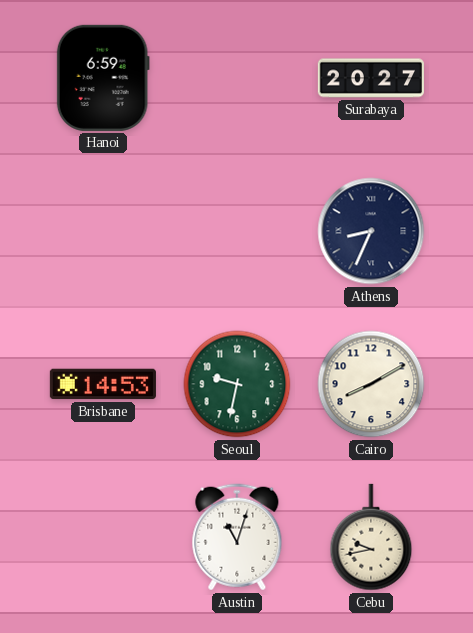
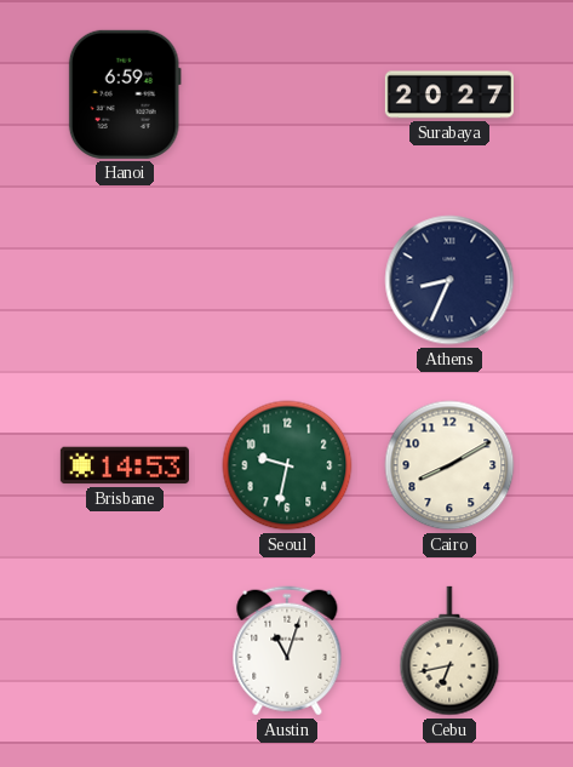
Cebu: 9:43 -> 6:43
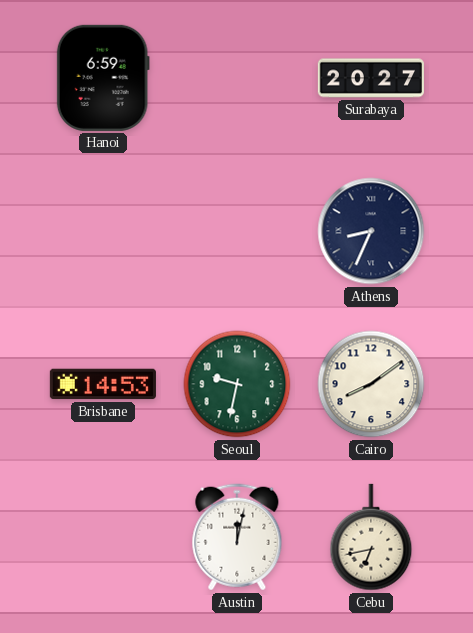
Cairo: 8:10 -> 8:09
Austin: 11:03 -> 12:02
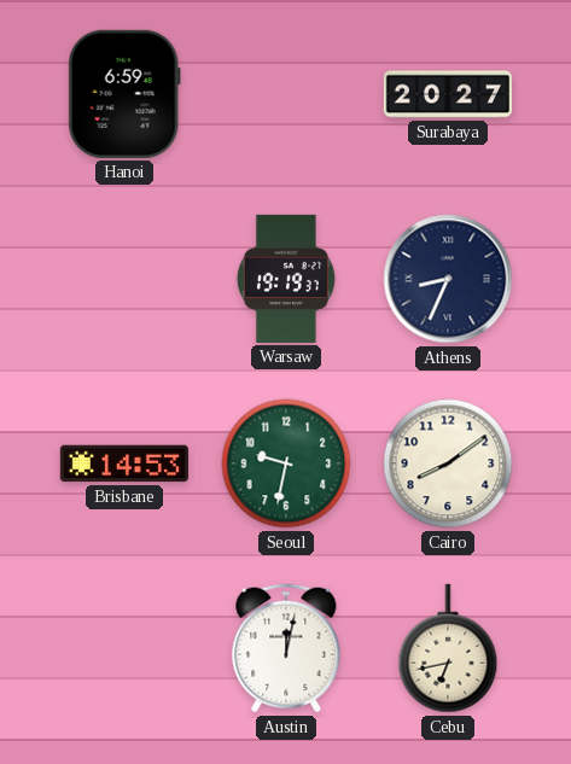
Warsaw: none -> 19:19
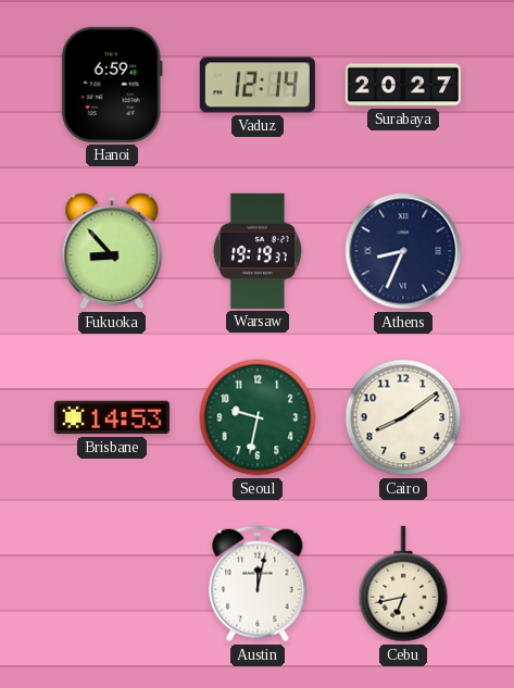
Vaduz: none -> 12:14
Fukuoka: none -> 8:53
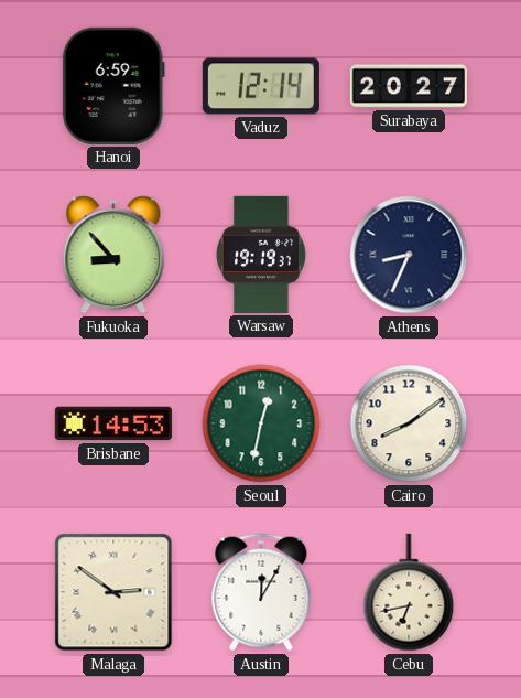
Seoul: 9:32 -> 12:32
Malaga: none -> 2:51
Austin: 12:02 -> 12:05
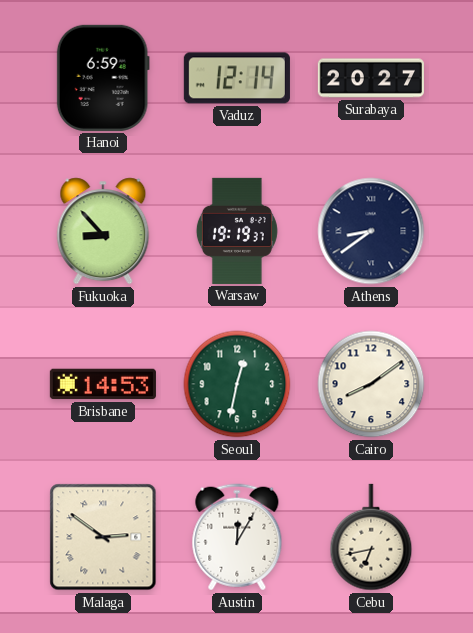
Athens: 8:34 -> 8:39
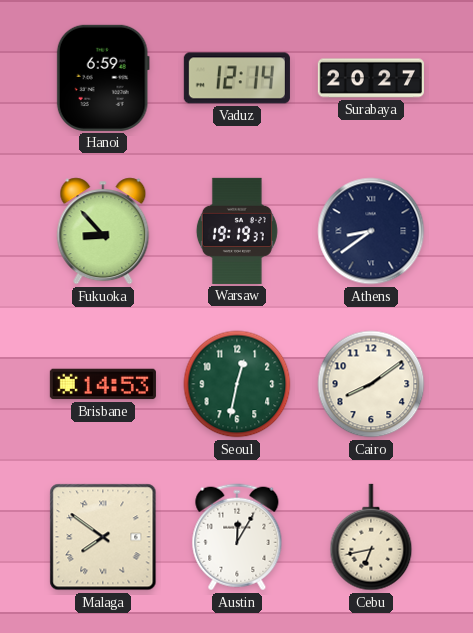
Malaga: 2:51 -> 7:51
